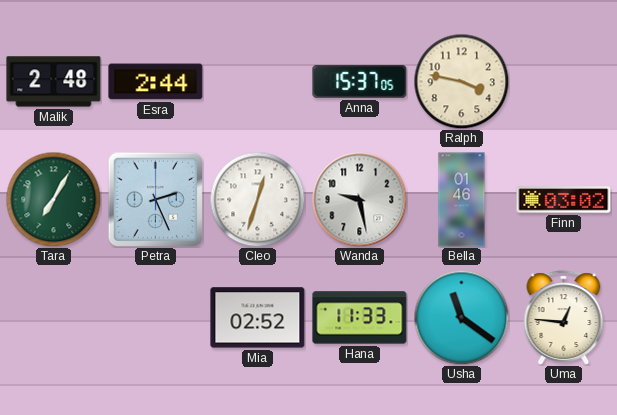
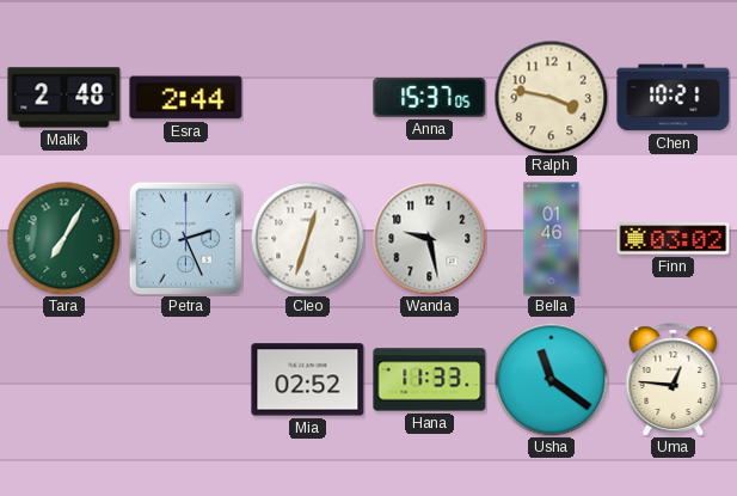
Chen: none -> 10:21
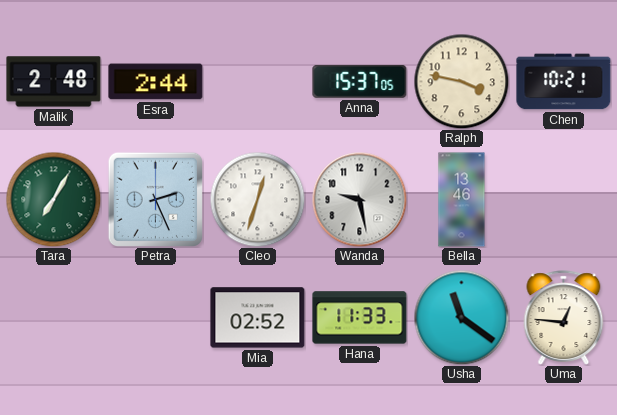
Bella: 01:46 -> 13:46
Finn: 03:02 -> none
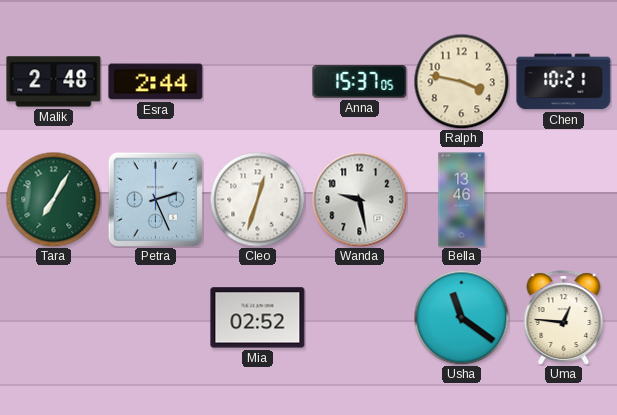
Hana: 11:33 -> none
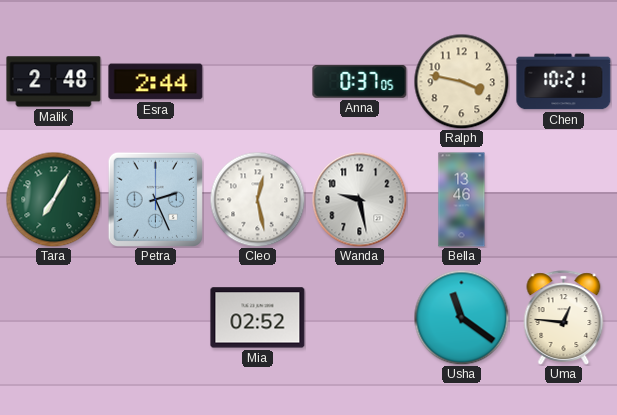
Anna: 15:37 -> 0:37
Cleo: 12:33 -> 12:28
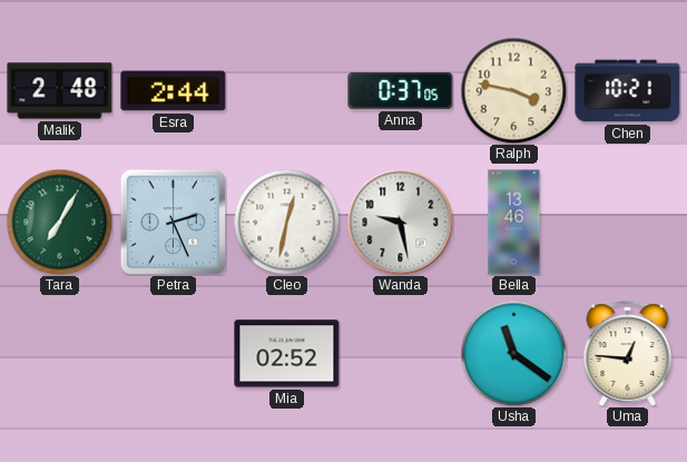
Cleo: 12:28 -> 12:32
